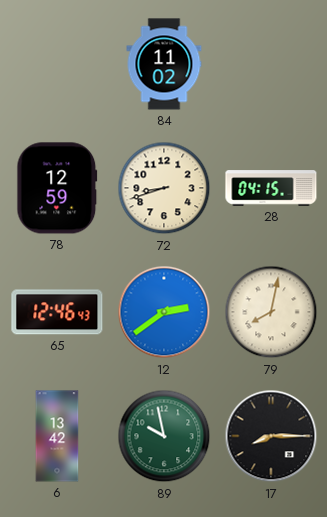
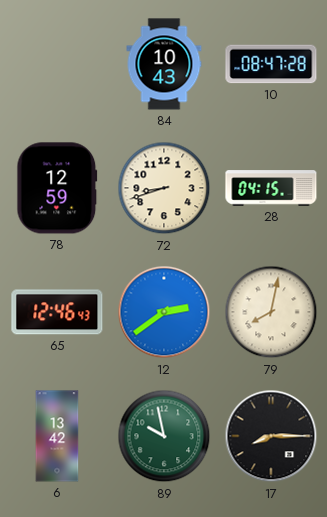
84: 11:02 -> 10:43
10: none -> 08:47
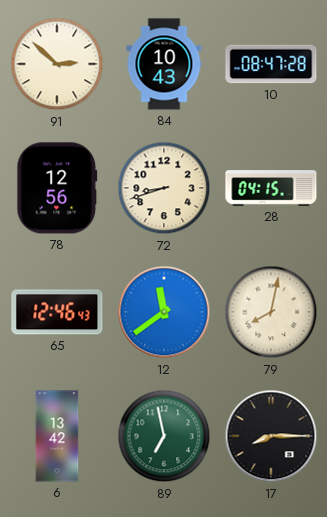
91: none -> 2:52
78: 12:59 -> 12:56
12: 2:39 -> 11:39
89: 9:58 -> 6:58
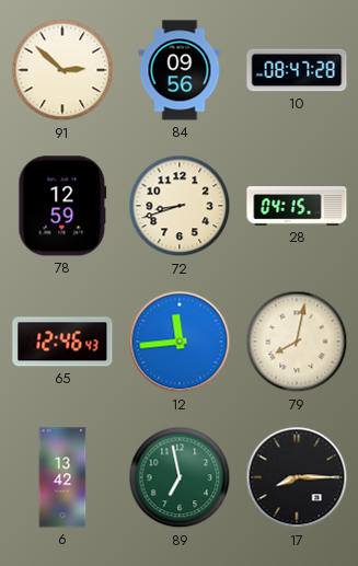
84: 10:43 -> 09:56
78: 12:56 -> 12:59
12: 11:39 -> 11:44
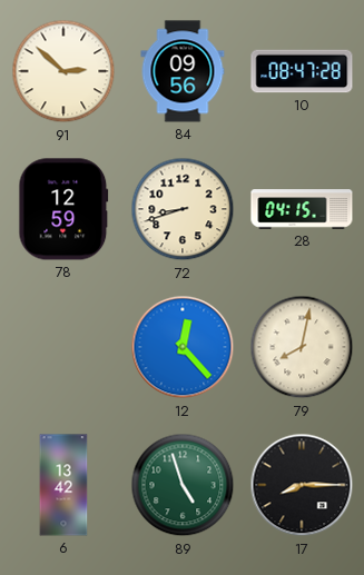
65: 12:46 -> none
12: 11:44 -> 12:23
89: 6:58 -> 4:57
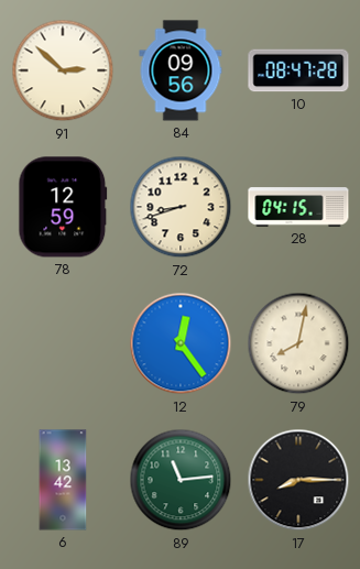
12: 12:23 -> 12:24
89: 4:57 -> 11:14
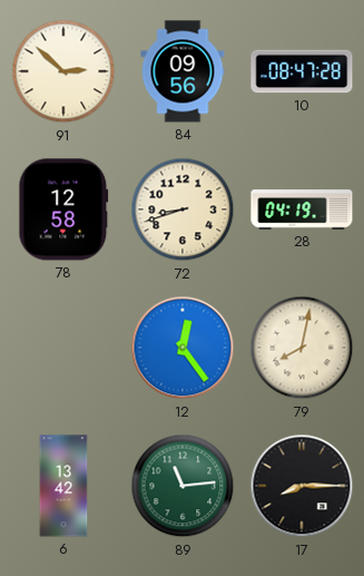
78: 12:59 -> 12:58
28: 04:15 -> 04:19
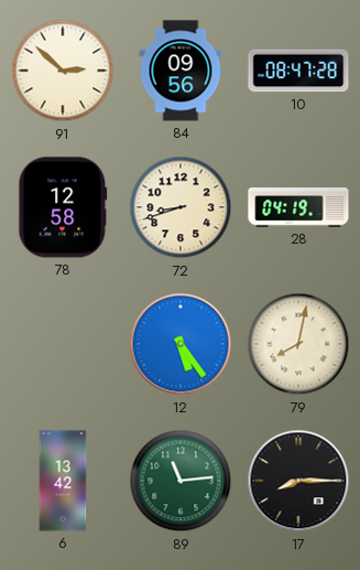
12: 12:24 -> 5:24
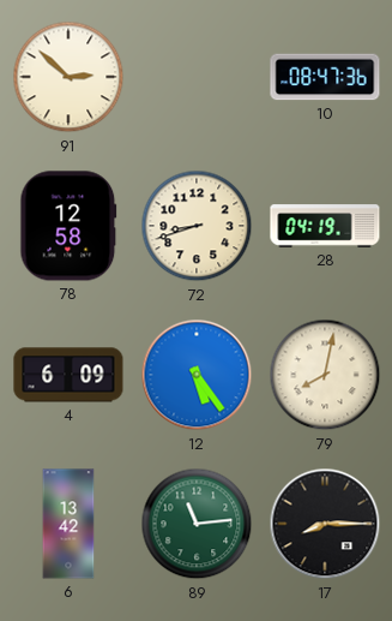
84: 09:56 -> none
10: 08:47:28 -> 08:47:36
4: none -> 6:09
